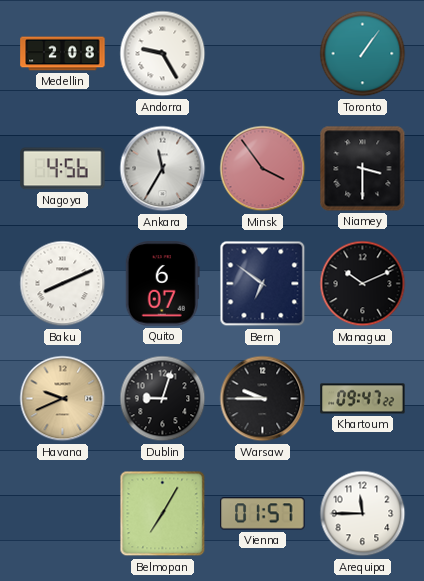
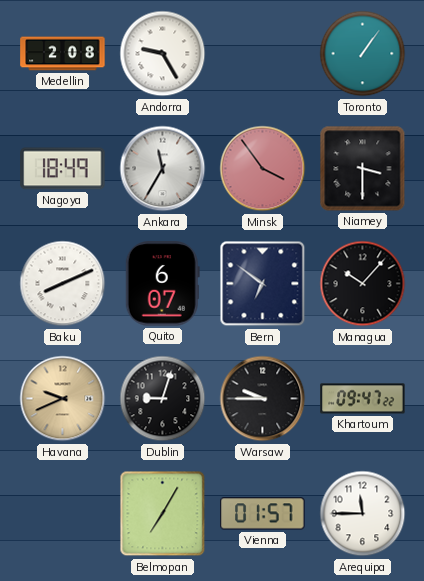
Nagoya: 4:56 -> 18:49
Managua: 10:11 -> 10:07
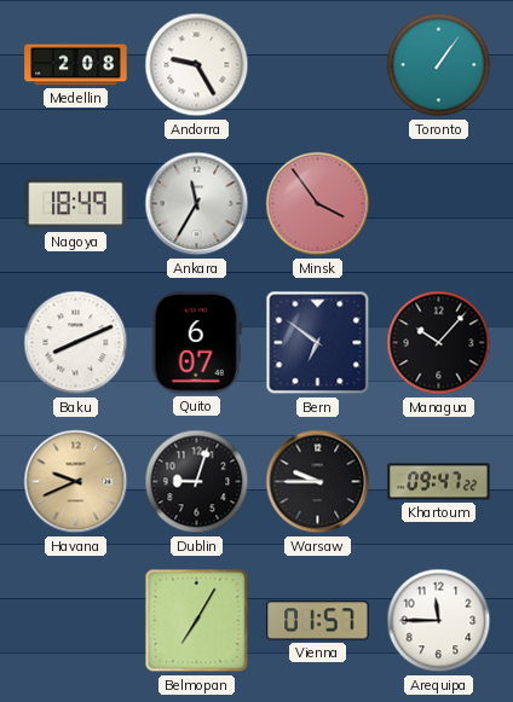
Niamey: 3:30 -> none
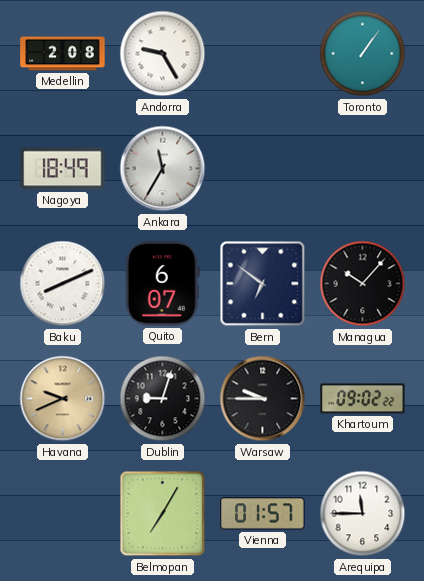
Minsk: 3:54 -> none
Khartoum: 09:47 -> 09:02
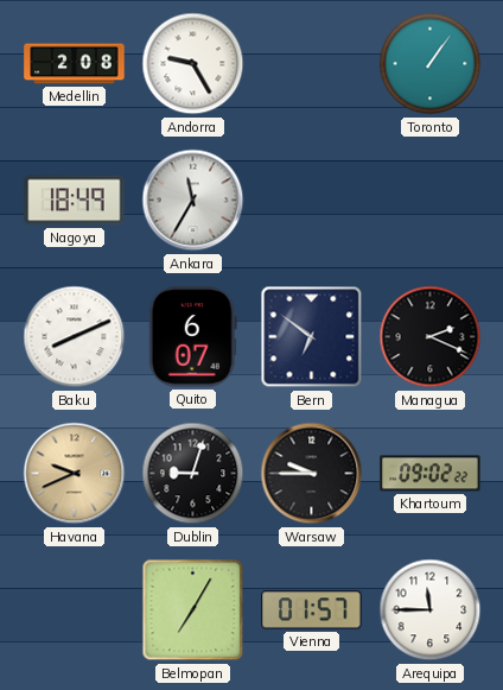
Managua: 10:07 -> 2:19
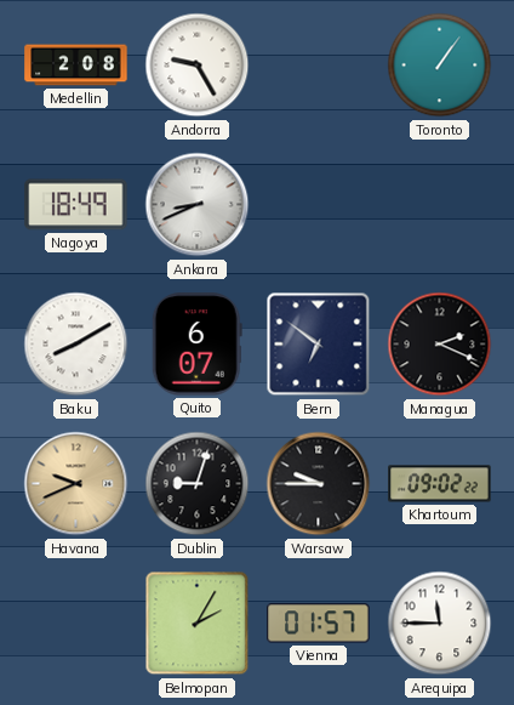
Ankara: 11:35 -> 8:41
Baku: 8:11 -> 8:10
Belmopan: 7:05 -> 2:05
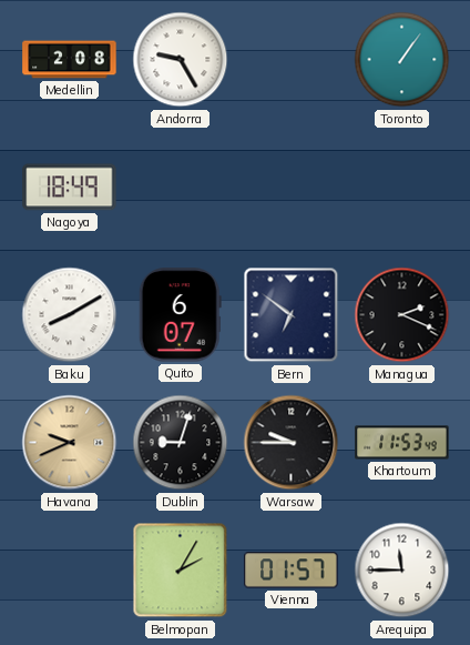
Ankara: 8:41 -> none
Khartoum: 09:02 -> 11:53
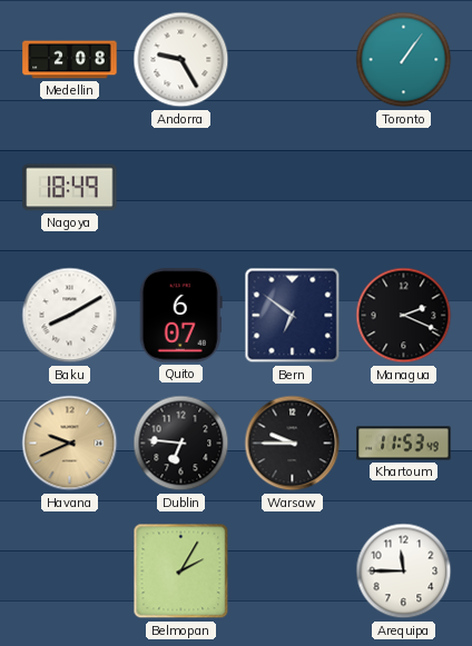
Dublin: 9:03 -> 6:46
Vienna: 01:57 -> none
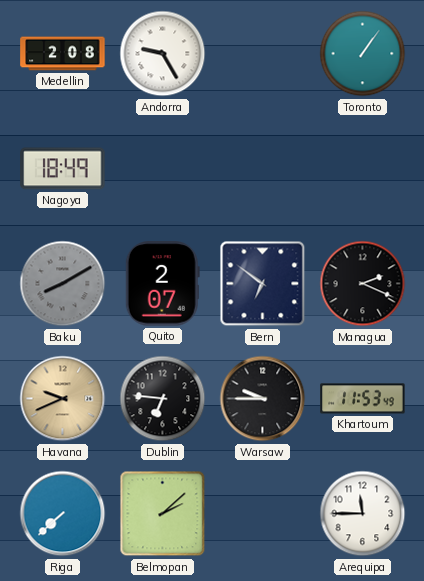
Baku dial: white -> grey
Quito: 6:07 -> 2:07
Riga: none -> 7:38
Belmopan: 2:05 -> 2:08
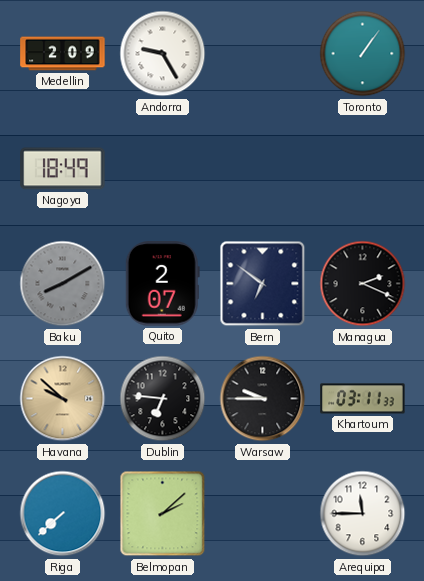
Medellin: 2:08 -> 2:09
Havana: 9:41 -> 9:52
Khartoum: 11:53 -> 03:11
